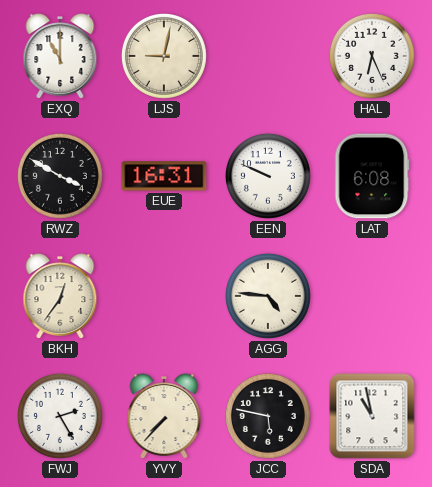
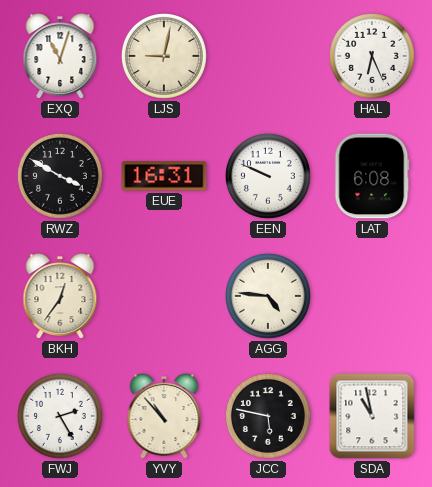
EXQ: 11:00 -> 11:03
YVY: 7:37 -> 10:53
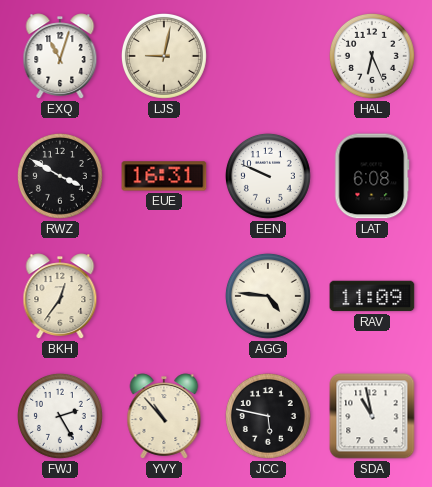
RAV: none -> 11:09
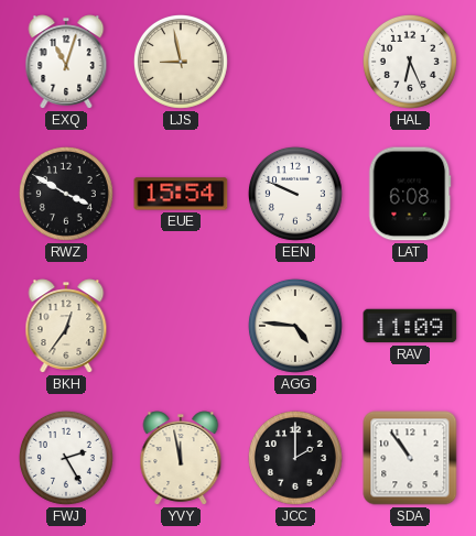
LJS: 9:02 -> 8:58
EUE: 16:31 -> 15:54
YVY: 10:53 -> 11:58
JCC: 5:47 -> 2:00
SDA: 10:58 -> 10:54
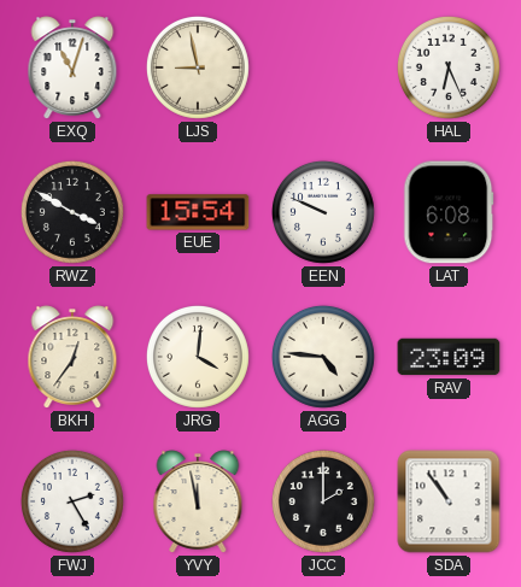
JRG: none -> 4:01
RAV: 11:09 -> 23:09
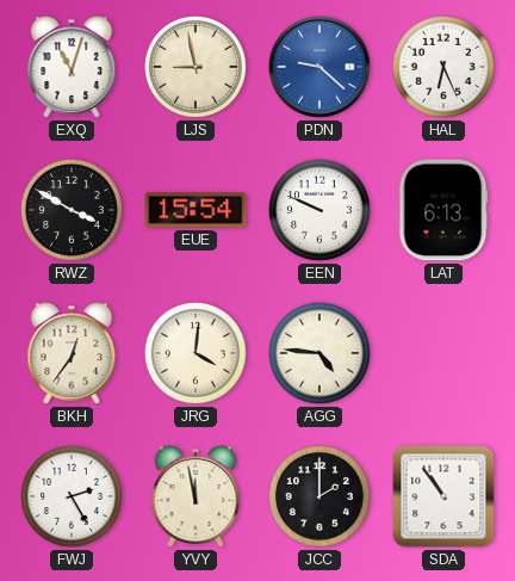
PDN: none -> 9:22
LAT: 6:08 -> 6:13
RAV: 23:09 -> none
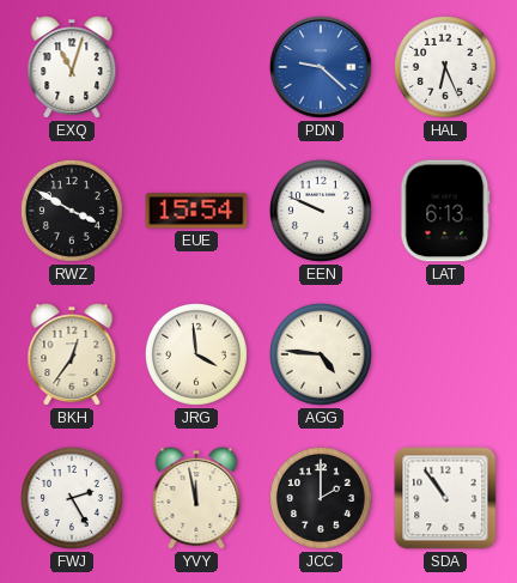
LJS: 8:58 -> none
JRG: 4:01 -> 3:59
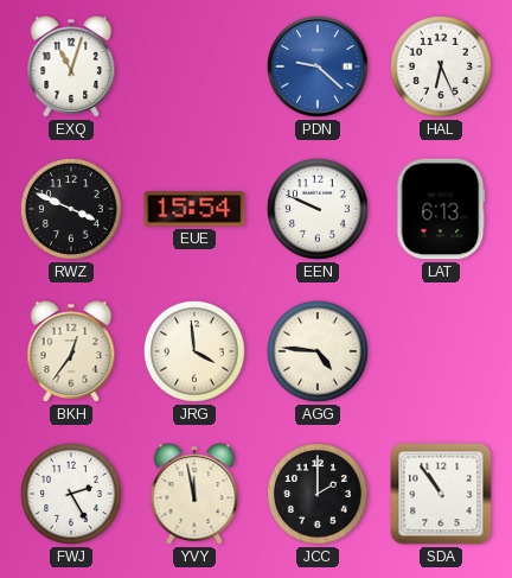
RWZ: 3:50 -> 3:49
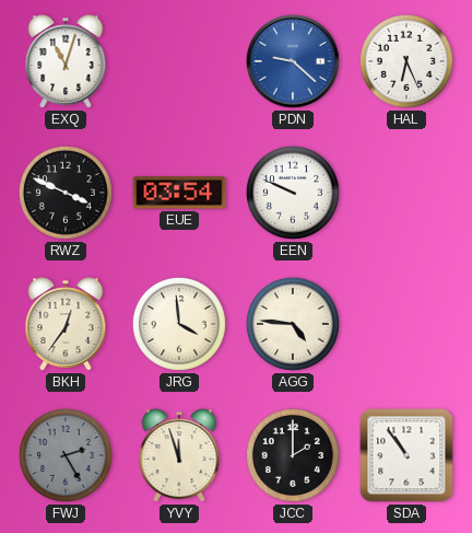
EUE: 15:54 -> 03:54
LAT: 6:13 -> none
FWJ dial: white -> grey
YVY: 11:58 -> 11:57
